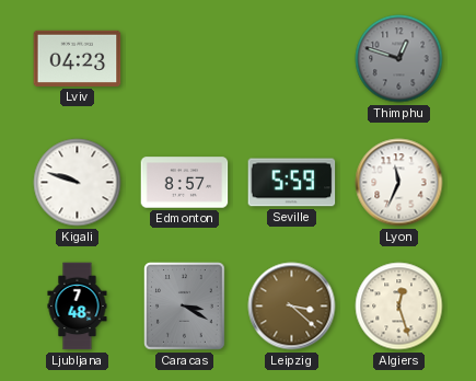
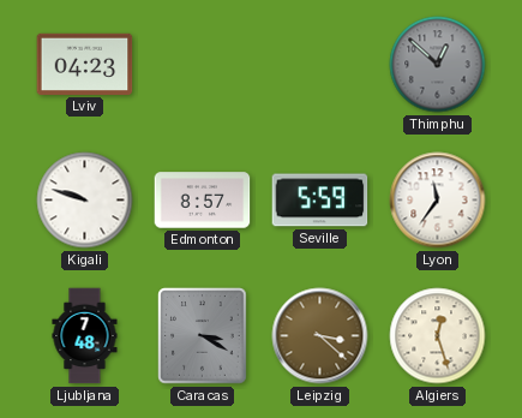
Thimphu: 12:48 -> 12:52
Lyon: 11:34 -> 11:36
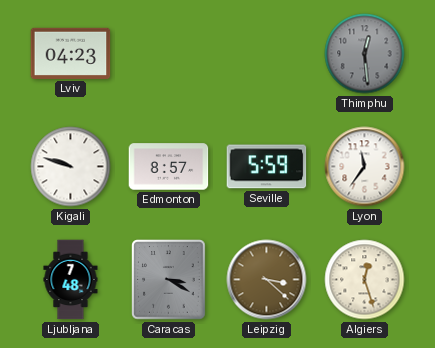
Thimphu: 12:52 -> 12:29
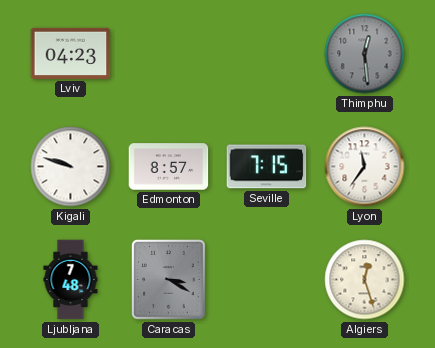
Seville: 5:59 -> 7:15
Leipzig: 3:22 -> none
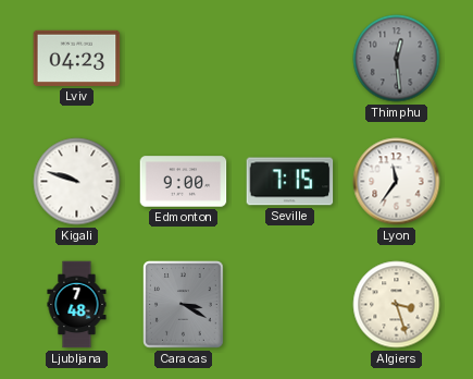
Edmonton: 8:57 -> 9:00
Algiers: 12:27 -> 3:27
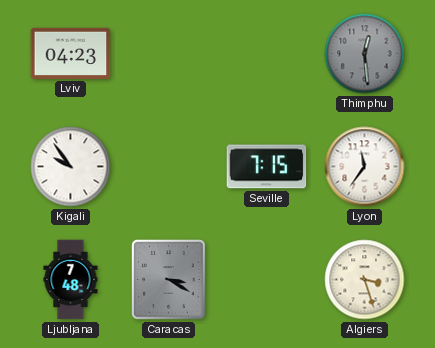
Kigali: 9:48 -> 9:54
Edmonton: 9:00 -> none
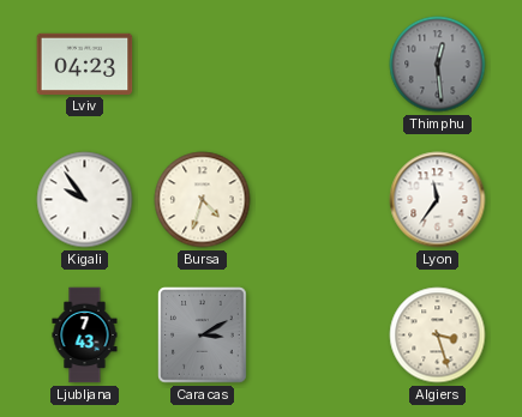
Bursa: none -> 4:33
Seville: 7:15 -> none
Ljubljana: 7:48 -> 7:43
Caracas: 3:20 -> 3:10
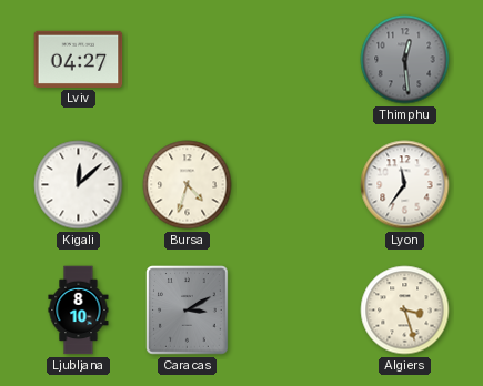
Lviv: 04:23 -> 04:27
Kigali: 9:54 -> 12:08
Ljubljana: 7:43 -> 8:10
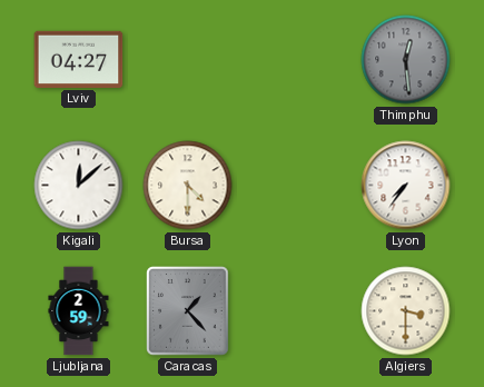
Bursa: 4:33 -> 4:30
Lyon: 11:36 -> 7:36
Ljubljana: 8:10 -> 2:59
Caracas: 3:10 -> 1:23
Algiers: 3:27 -> 3:30
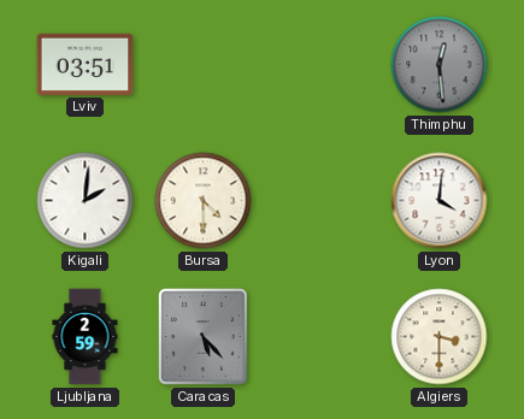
Lviv: 04:27 -> 03:51
Kigali: 12:08 -> 2:01
Lyon: 7:36 -> 4:01
Caracas: 1:23 -> 5:23
